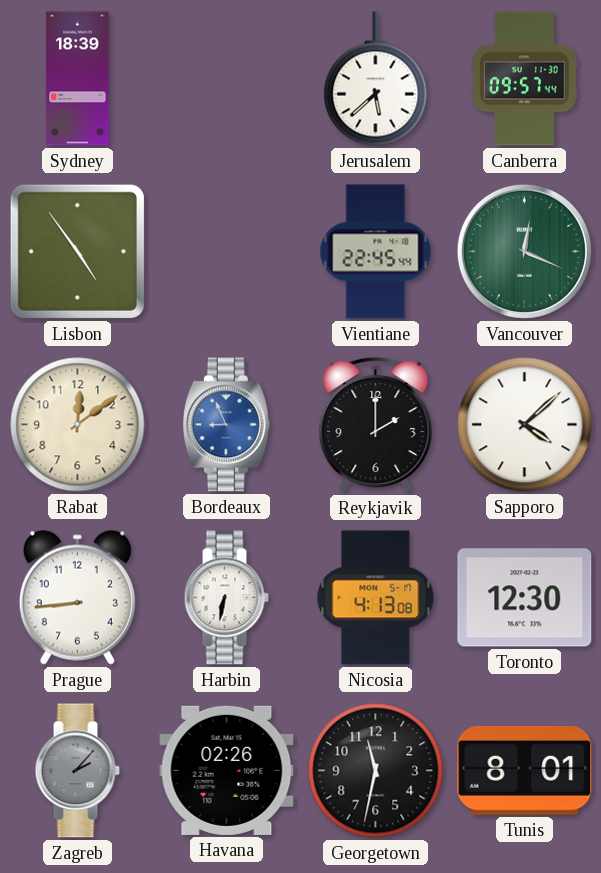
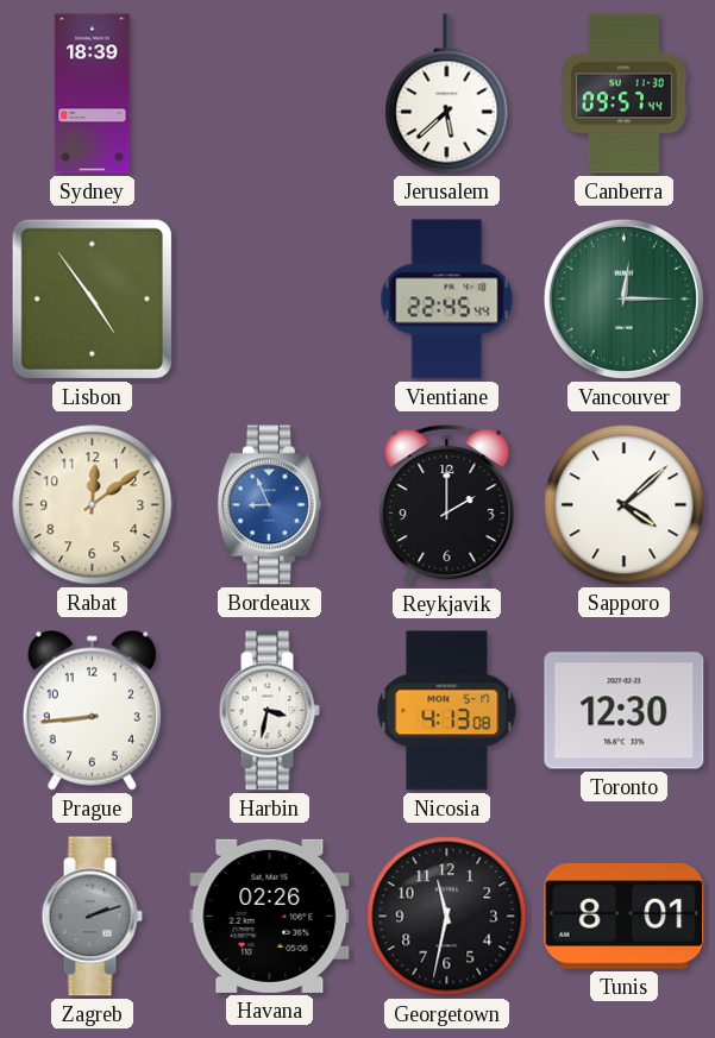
Vancouver: 12:19 -> 12:15
Harbin: 6:32 -> 3:32
Zagreb: 2:07 -> 2:12
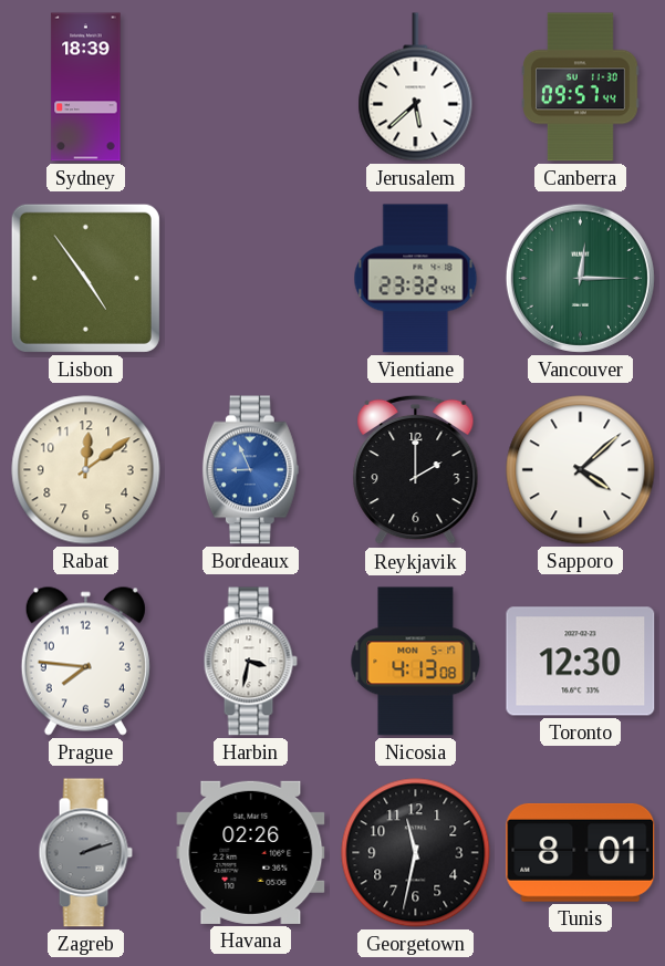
Vientiane: 22:45 -> 23:32
Prague: 8:44 -> 7:46
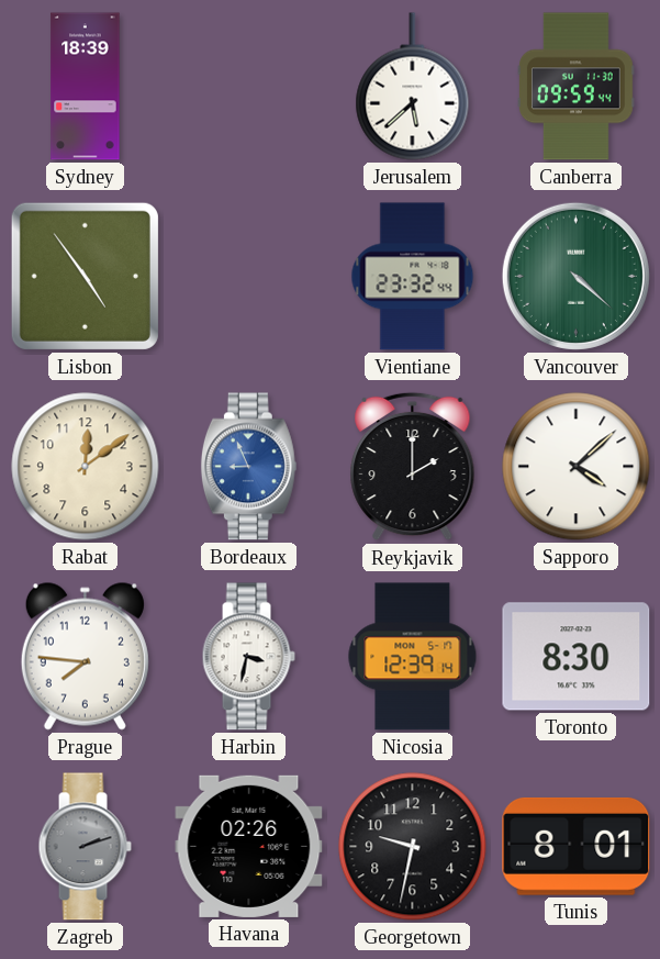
Canberra: 09:57 -> 09:59
Vancouver: 12:15 -> 4:22
Nicosia: 4:13 -> 12:39
Toronto: 12:30 -> 8:30
Georgetown: 11:32 -> 9:32
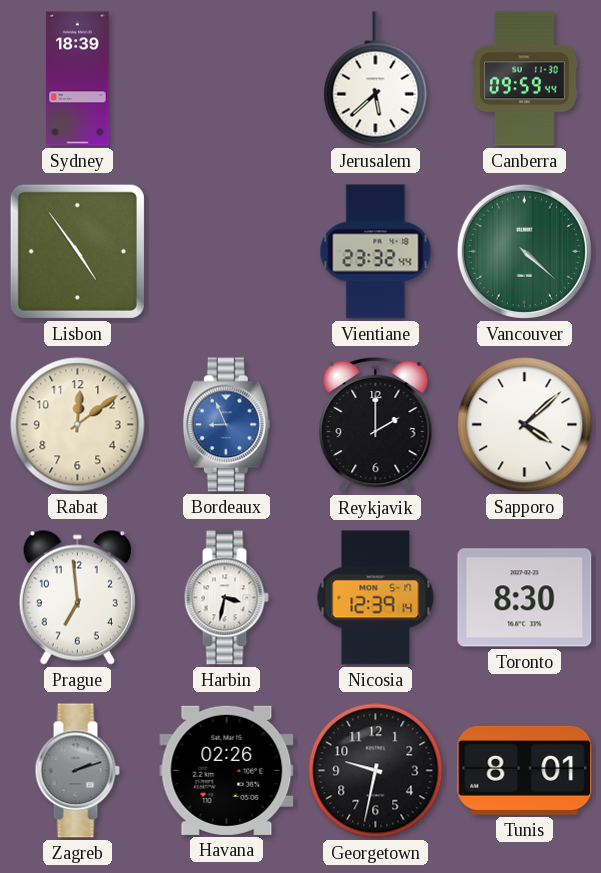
Prague: 7:46 -> 6:59
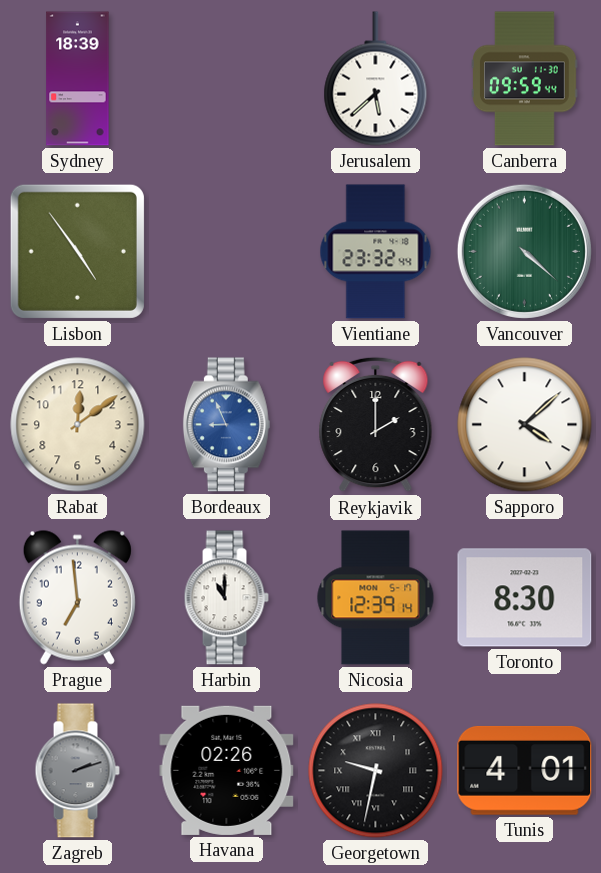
Harbin: 3:32 -> 11:00
Georgetown numerals: Arabic -> Roman
Tunis: 8:01 -> 4:01
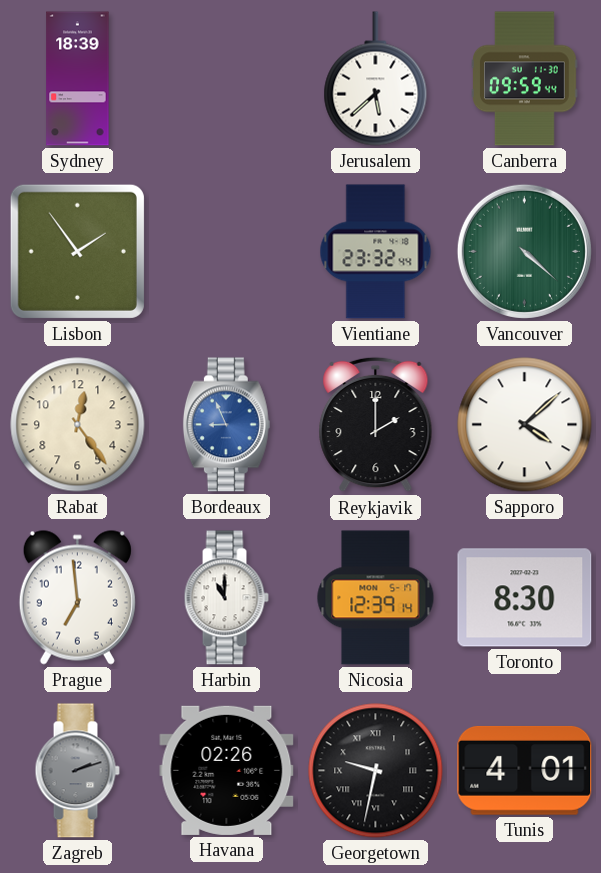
Lisbon: 4:54 -> 1:54
Rabat: 12:09 -> 12:24
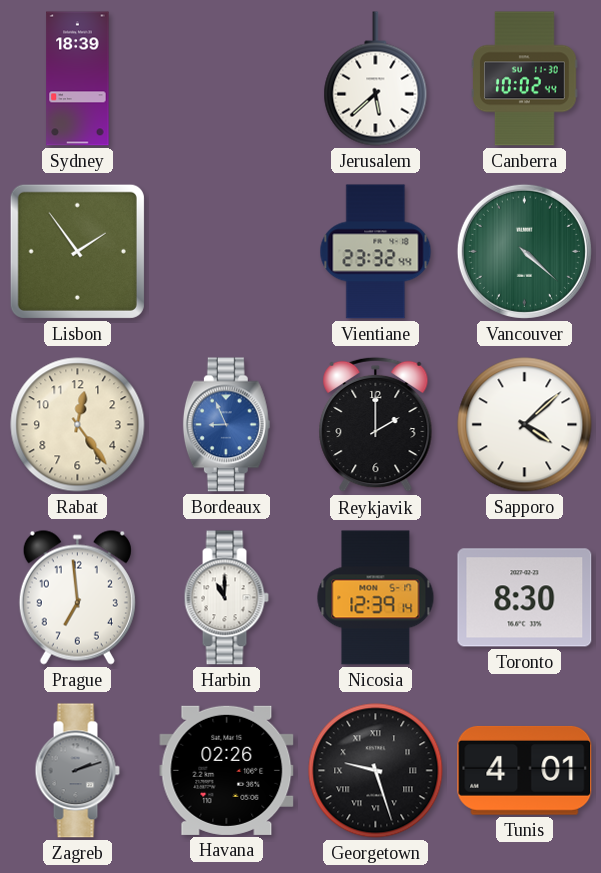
Canberra: 09:59 -> 10:02
Georgetown: 9:32 -> 9:27
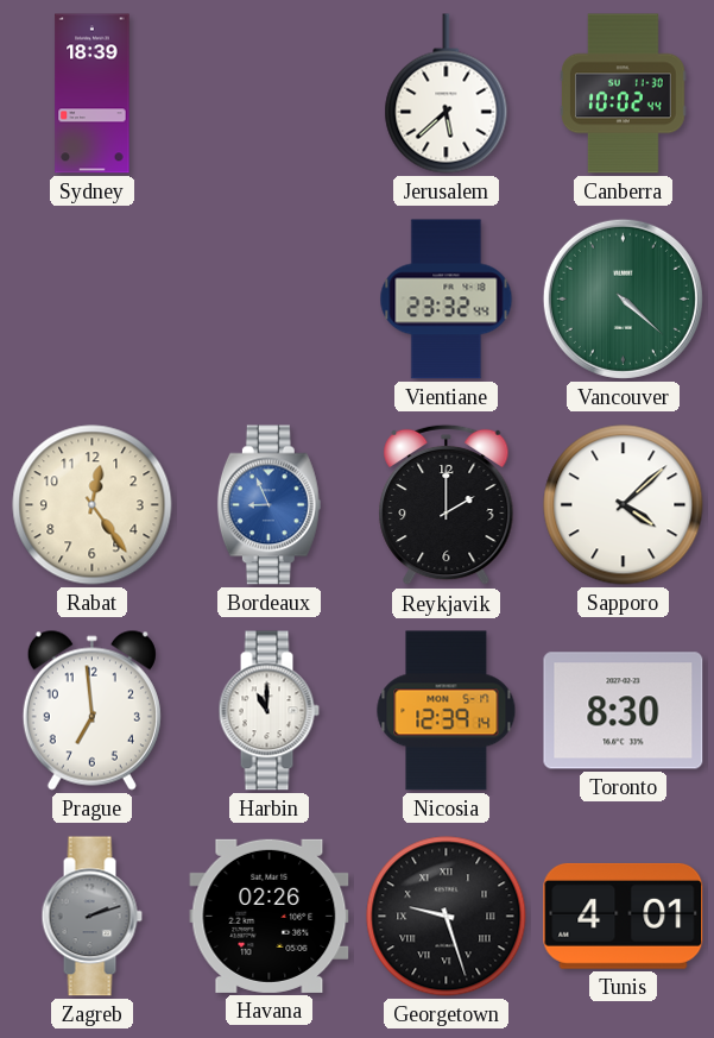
Lisbon: 1:54 -> none
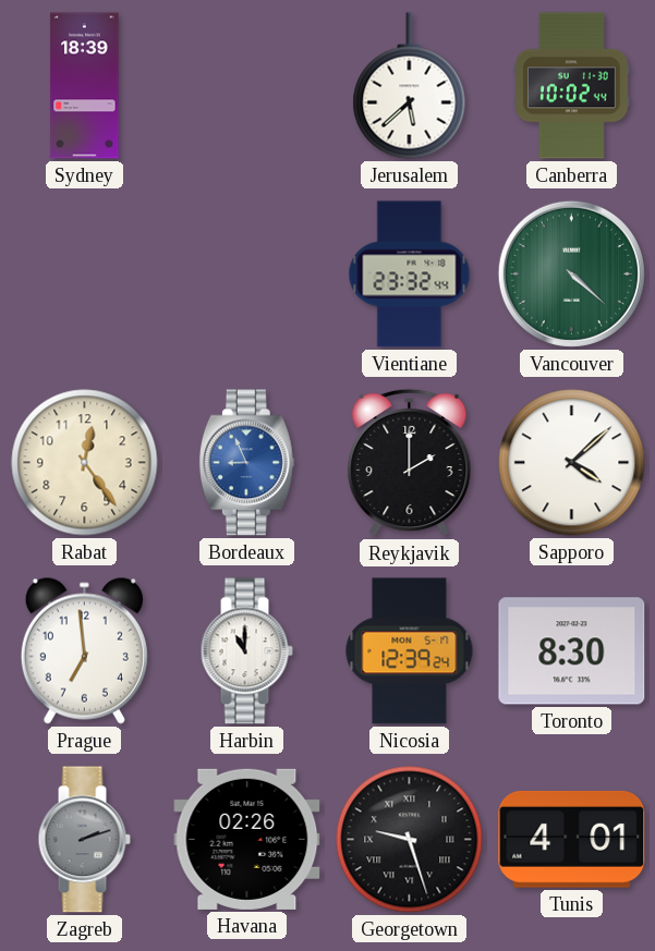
Nicosia: 12:39:14 -> 12:39:24
